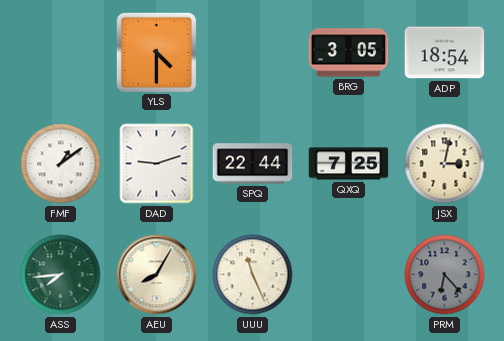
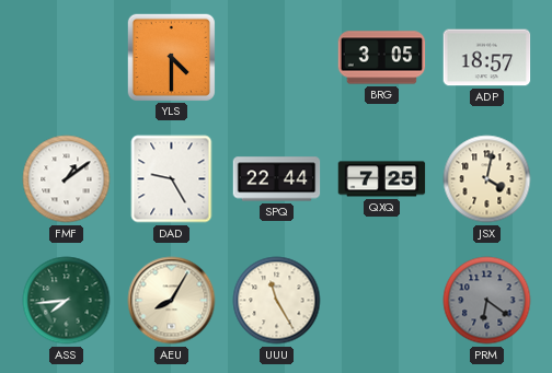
ADP: 18:54 -> 18:57
DAD: 9:12 -> 9:25
JSX: 3:02 -> 4:02
UUU: 11:26 -> 11:25
PRM: 6:23 -> 6:21
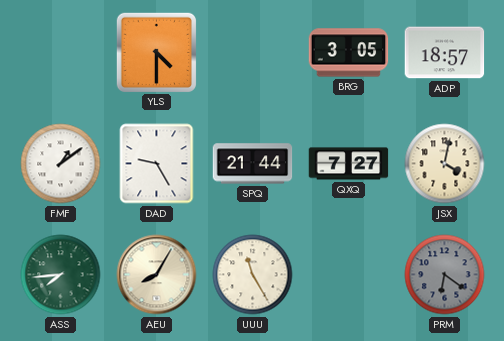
SPQ: 22:44 -> 21:44
QXQ: 7:25 -> 7:27
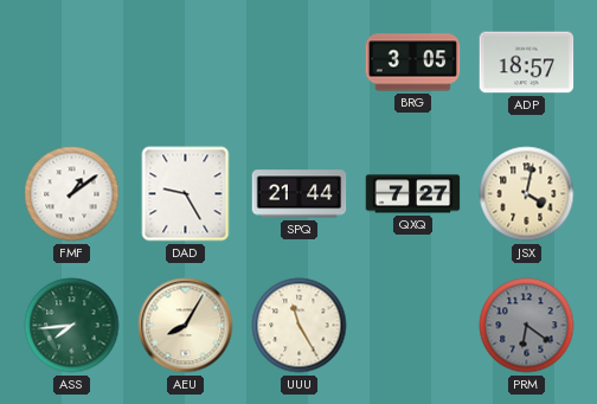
YLS: 4:30 -> none
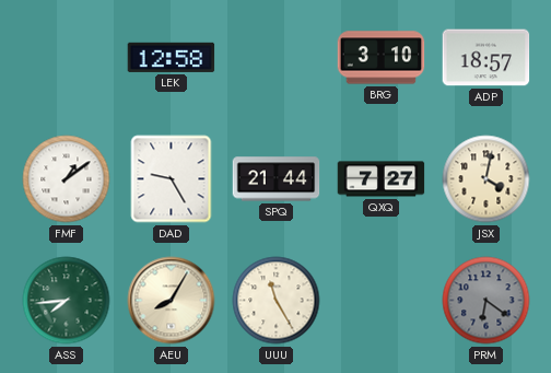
LEK: none -> 12:58
BRG: 3:05 -> 3:10
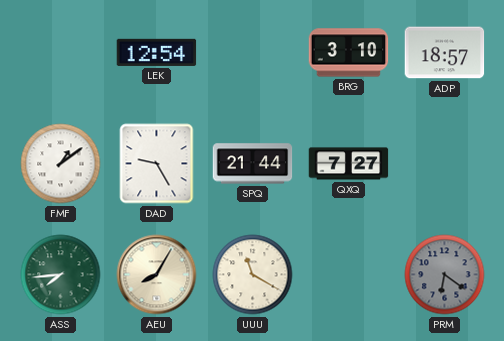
LEK: 12:58 -> 12:54
JSX: 4:02 -> none
UUU: 11:25 -> 11:20
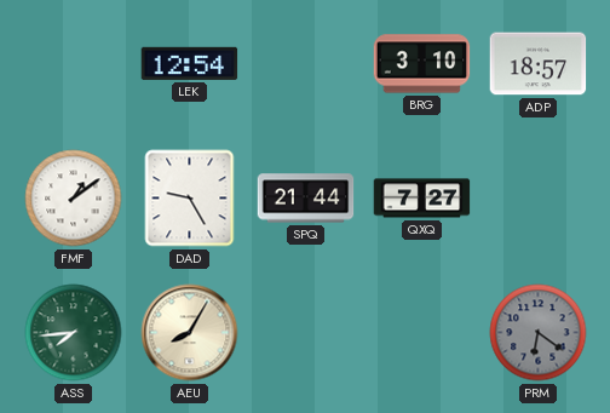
UUU: 11:20 -> none
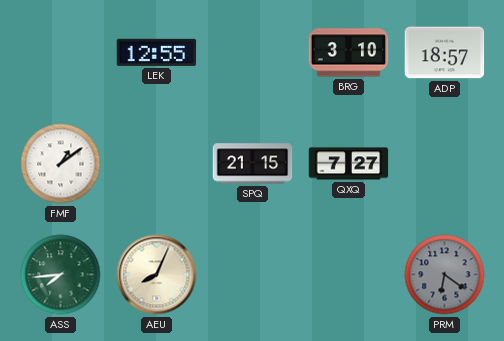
LEK: 12:54 -> 12:55
DAD: 9:25 -> none
SPQ: 21:44 -> 21:15
AEU: 8:05 -> 8:04
